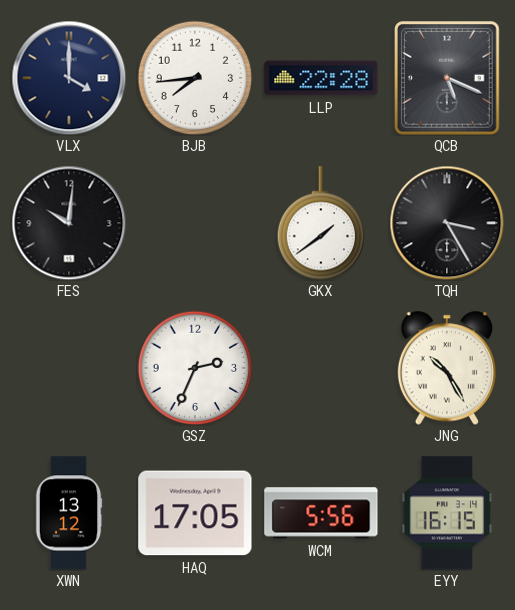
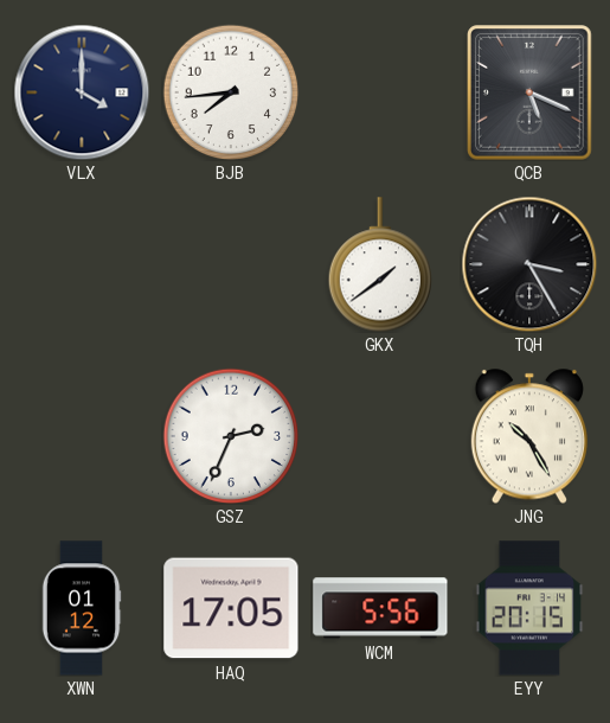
LLP: 22:28 -> none
FES: 10:01 -> none
XWN: 13:12 -> 01:12
EYY: 16:15 -> 20:15
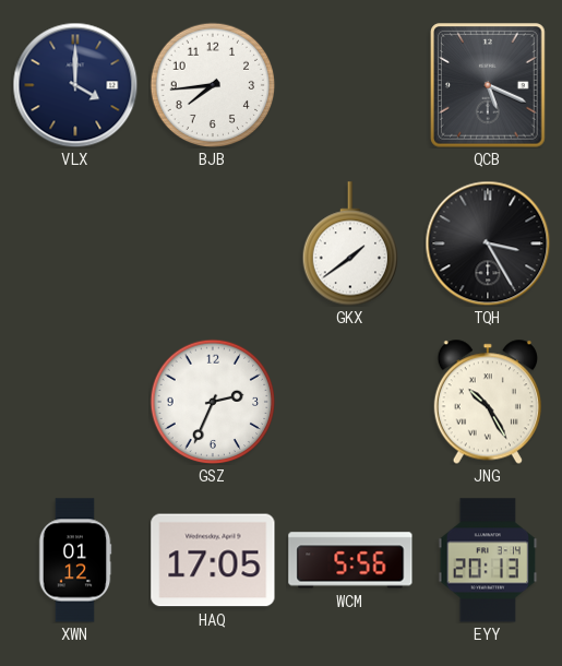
EYY: 20:15 -> 20:13
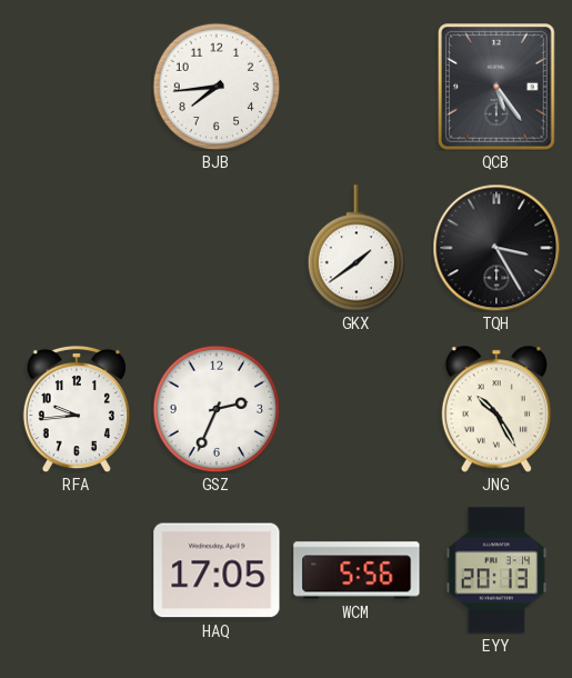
VLX: 4:00 -> none
QCB: 5:19 -> 5:24
RFA: none -> 9:44
XWN: 01:12 -> none
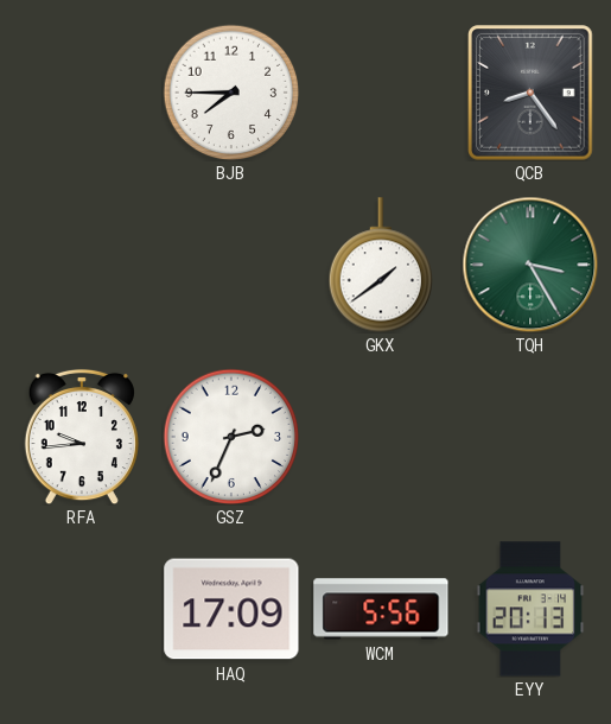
BJB: 7:44 -> 7:45
QCB: 5:24 -> 8:24
TQH dial: black -> green
JNG: 10:25 -> none
HAQ: 17:05 -> 17:09
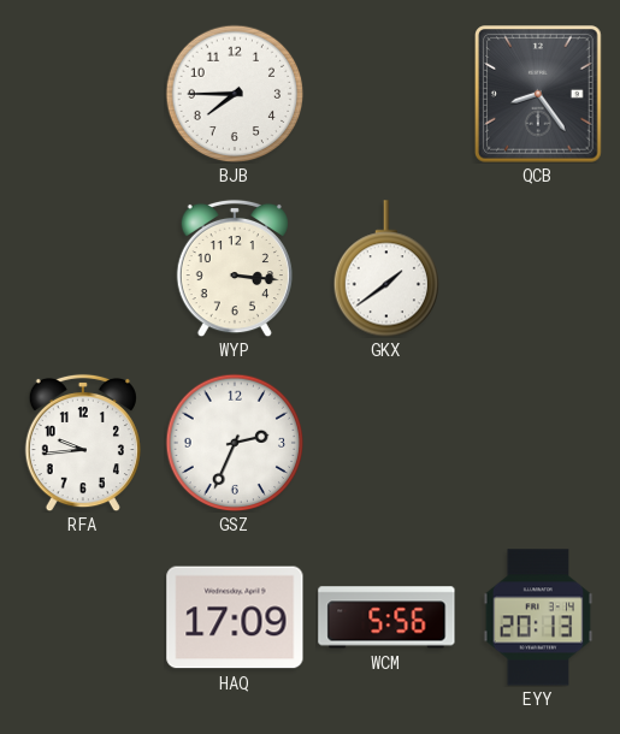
WYP: none -> 3:16
TQH: 3:25 -> none
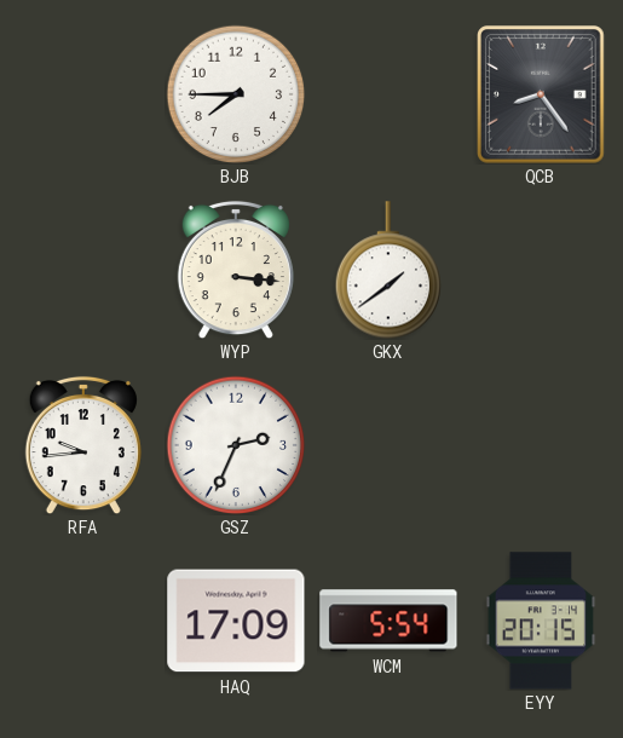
WCM: 5:56 -> 5:54
EYY: 20:13 -> 20:15
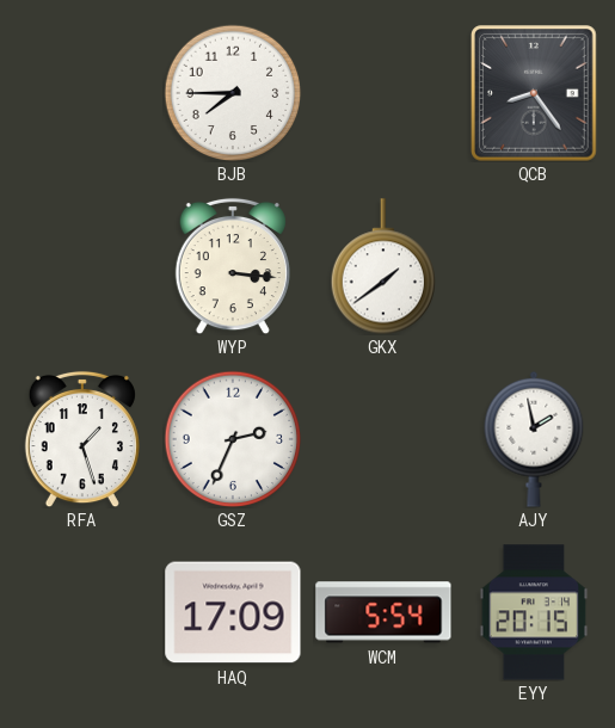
RFA: 9:44 -> 1:27
AJY: none -> 1:58
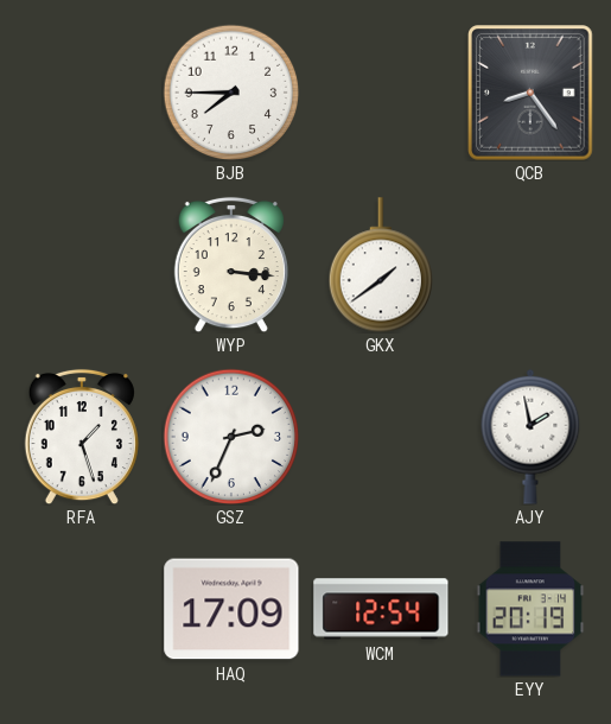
WCM: 5:54 -> 12:54
EYY: 20:15 -> 20:19
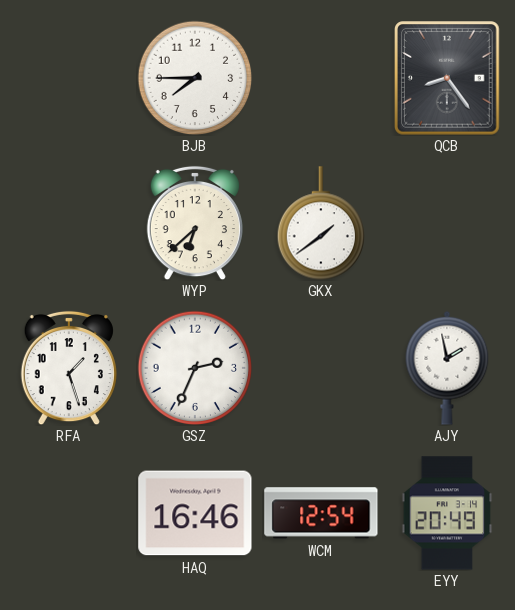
WYP: 3:16 -> 6:38
HAQ: 17:09 -> 16:46
EYY: 20:19 -> 20:49
